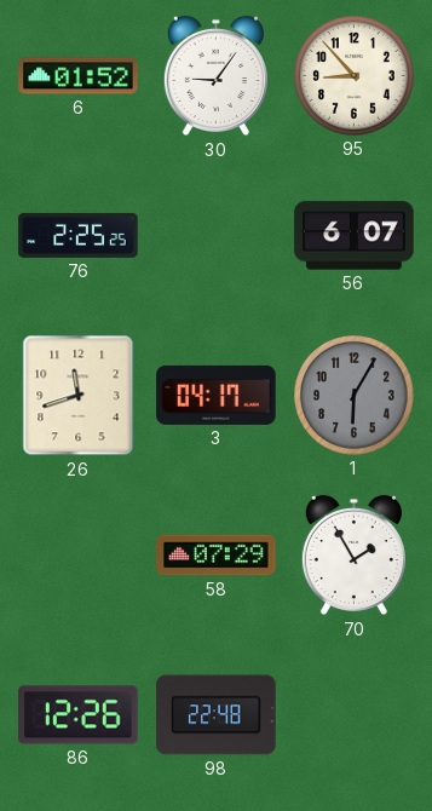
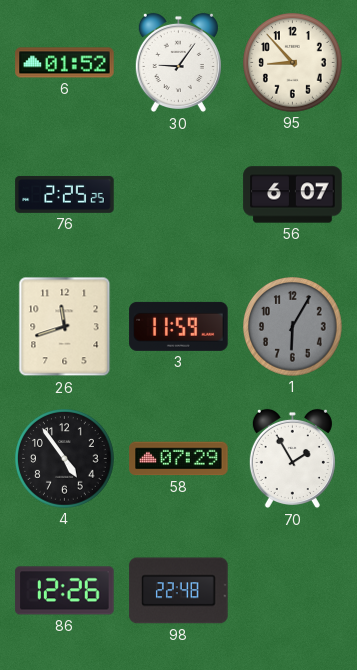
3: 04:17 -> 11:59
4: none -> 4:54
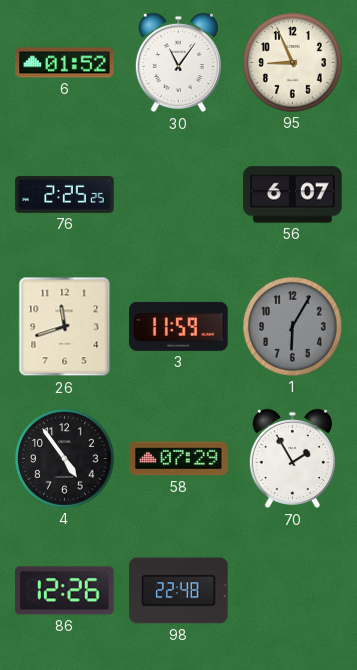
30: 9:06 -> 11:06
95: 8:53 -> 8:56
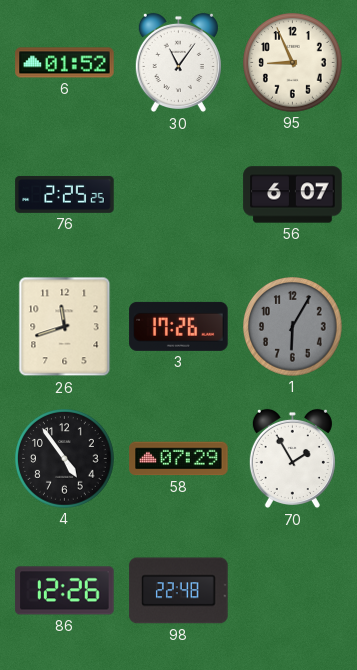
3: 11:59 -> 17:26
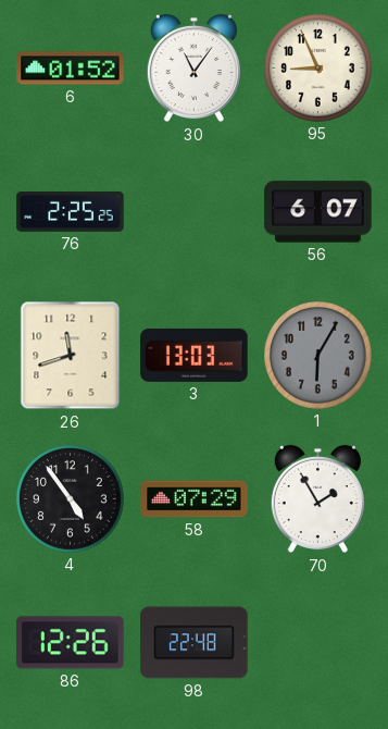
3: 17:26 -> 13:03
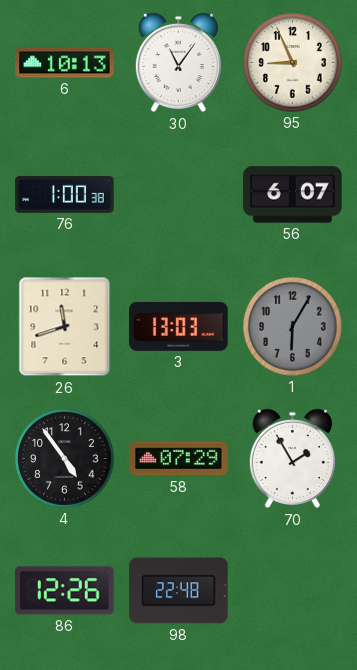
6: 01:52 -> 10:13
76: 2:25 -> 1:00
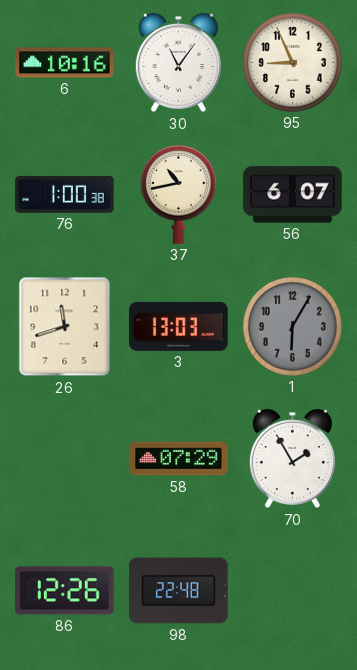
6: 10:13 -> 10:16
37: none -> 10:43
4: 4:54 -> none
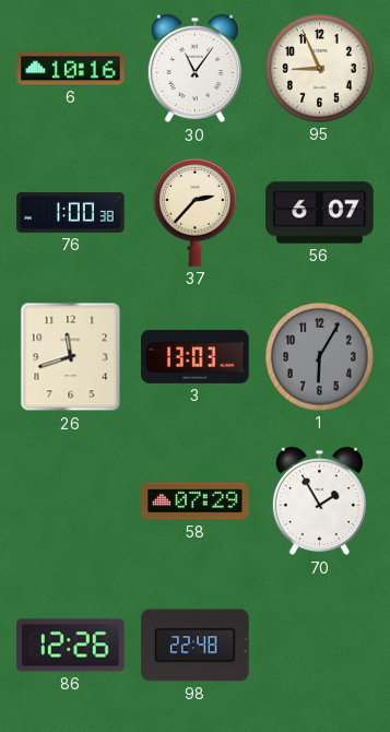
37: 10:43 -> 2:37
